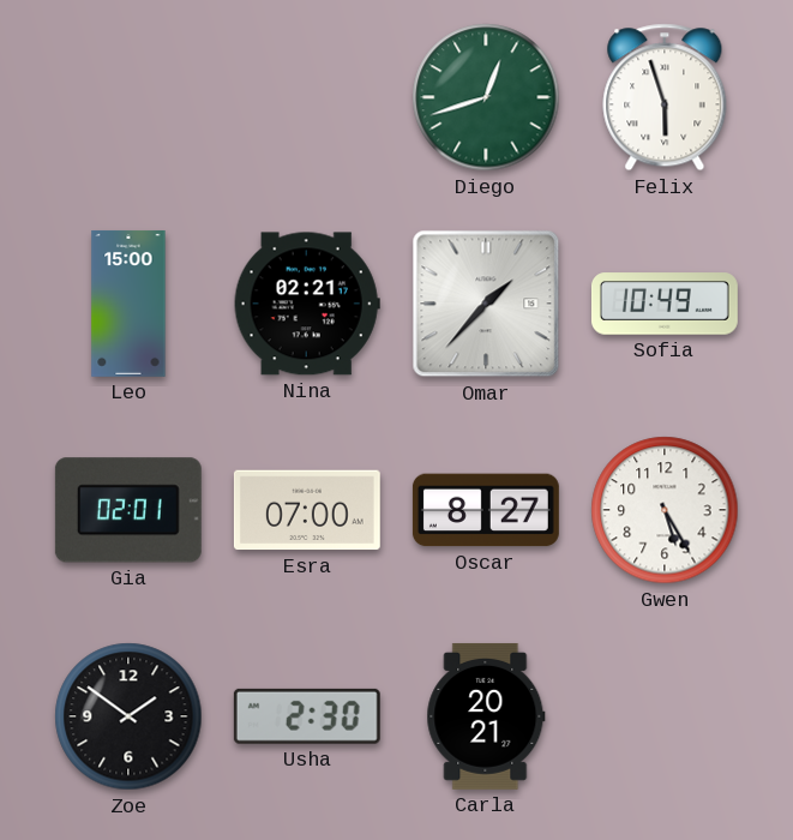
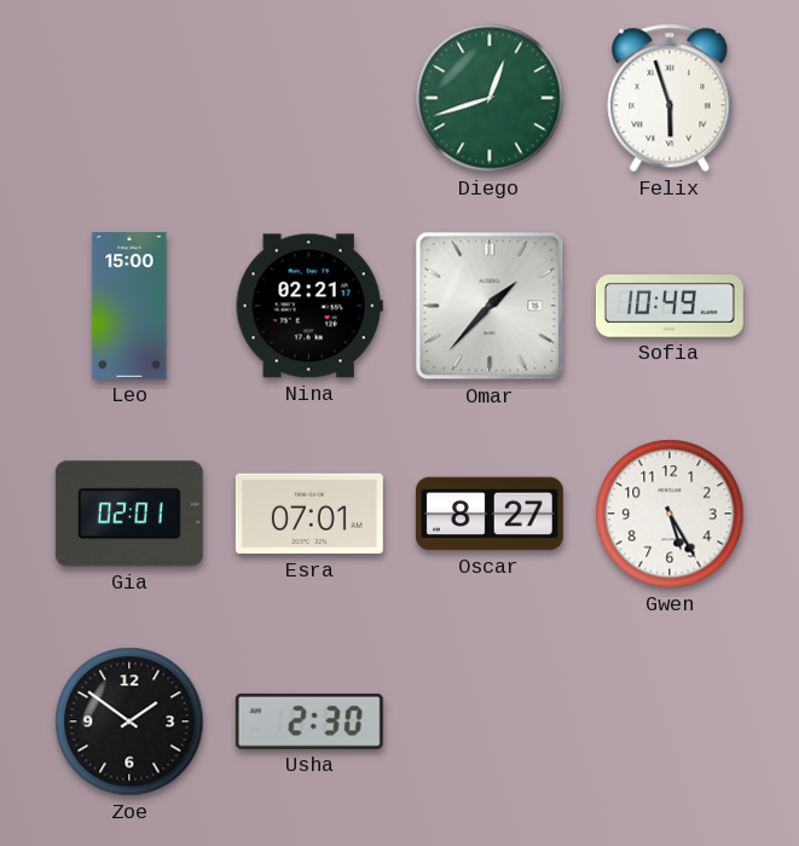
Esra: 07:00 -> 07:01
Carla: 20:21 -> none
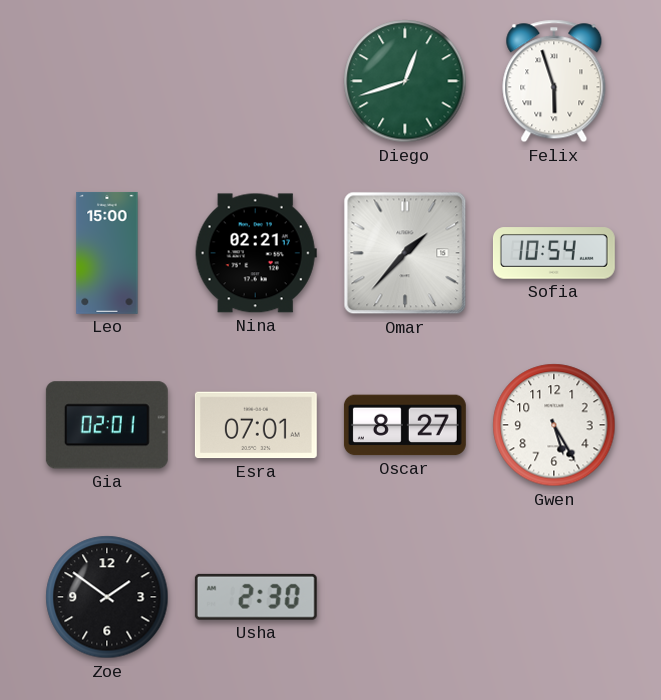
Sofia: 10:49 -> 10:54
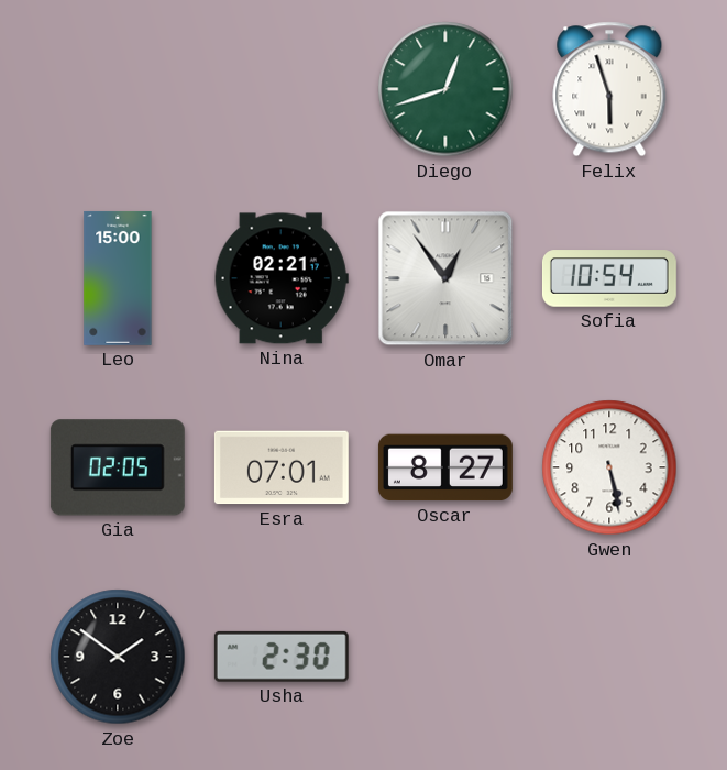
Omar: 1:37 -> 12:54
Gia: 02:01 -> 02:05
Gwen: 5:25 -> 5:28
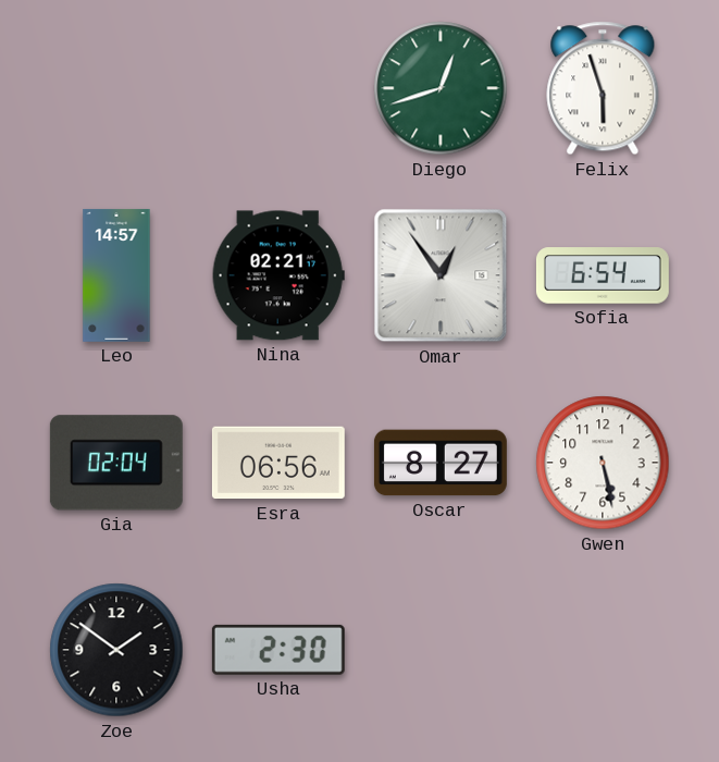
Leo: 15:00 -> 14:57
Sofia: 10:54 -> 6:54
Gia: 02:05 -> 02:04
Esra: 07:01 -> 06:56
